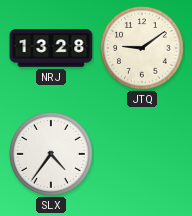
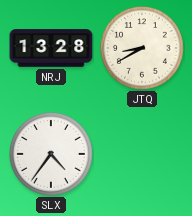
JTQ: 9:09 -> 8:40
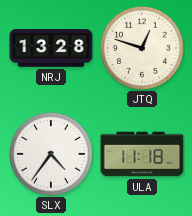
JTQ: 8:40 -> 12:48
ULA: none -> 11:18
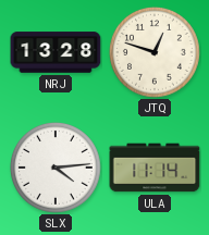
SLX: 4:36 -> 4:14
ULA: 11:18 -> 11:14
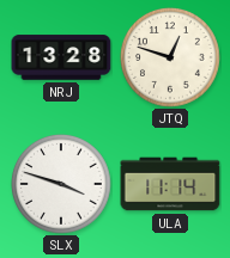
SLX: 4:14 -> 3:48
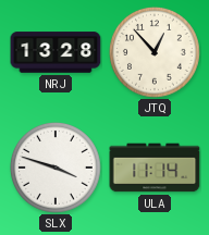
JTQ: 12:48 -> 12:53
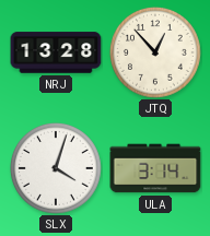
SLX: 3:48 -> 4:03
ULA: 11:14 -> 3:14
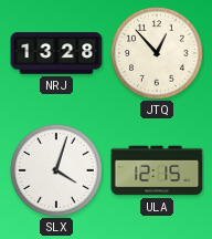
ULA: 3:14 -> 12:15
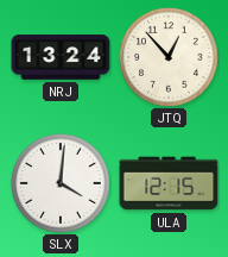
NRJ: 13:28 -> 13:24
SLX: 4:03 -> 4:01
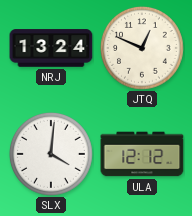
JTQ: 12:53 -> 12:49
ULA: 12:15 -> 12:12
